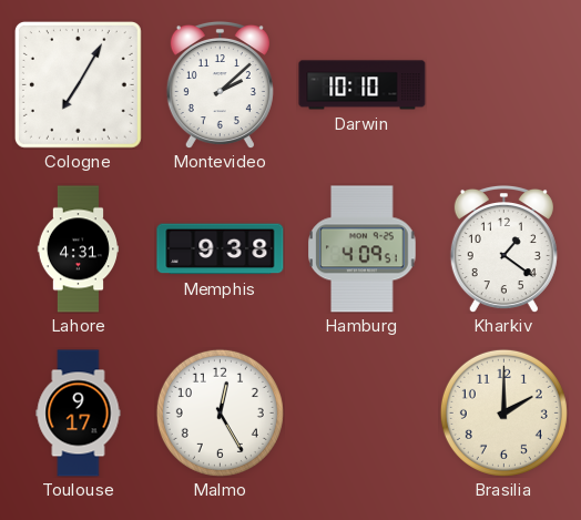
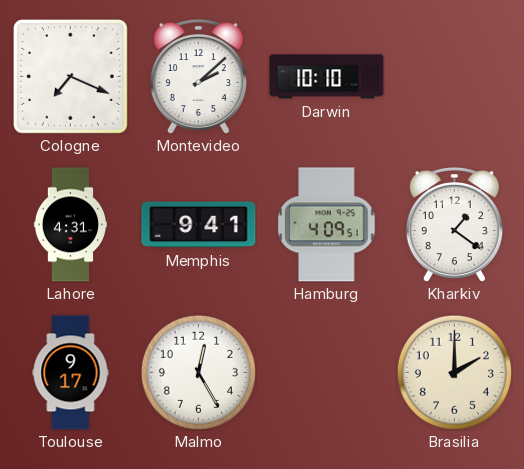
Cologne: 7:05 -> 7:19
Memphis: 9:38 -> 9:41
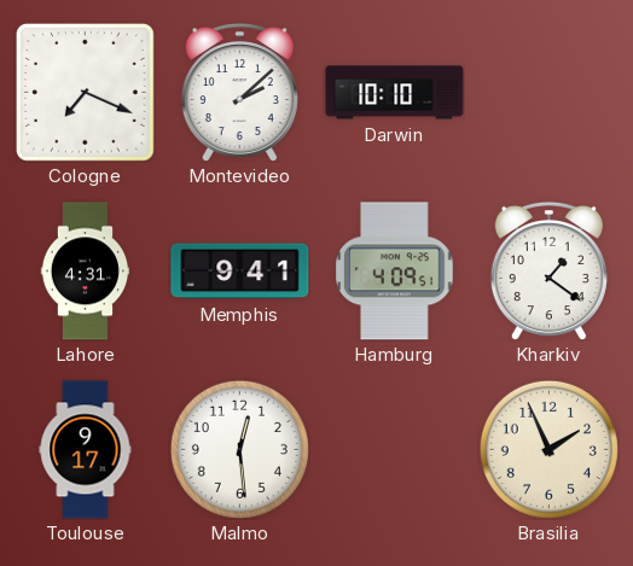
Malmo: 12:25 -> 12:29
Brasilia: 2:00 -> 1:56
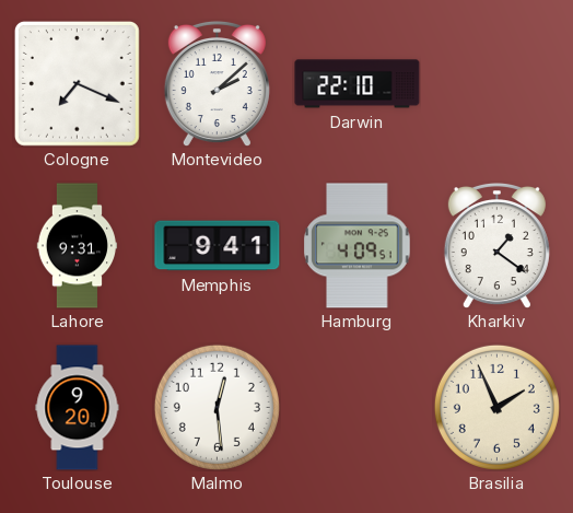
Darwin: 10:10 -> 22:10
Lahore: 4:31 -> 9:31
Toulouse: 9:17 -> 9:20
